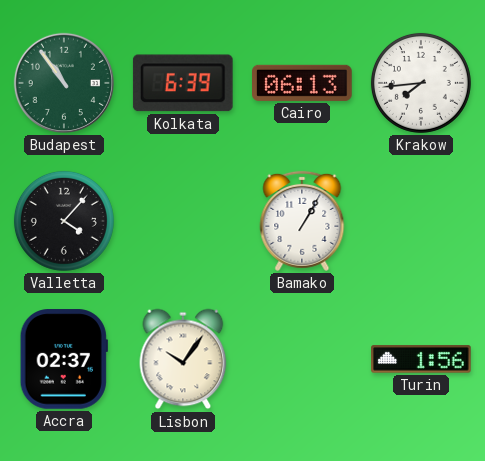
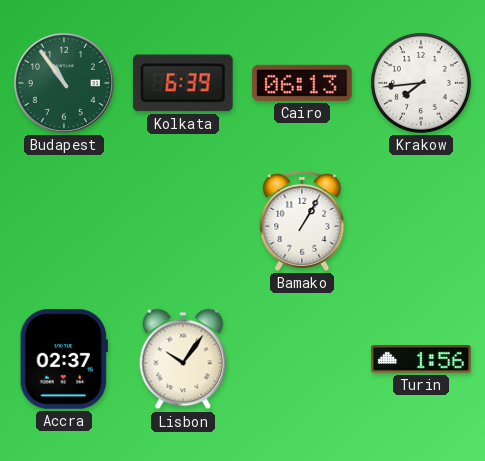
Valletta: 4:07 -> none
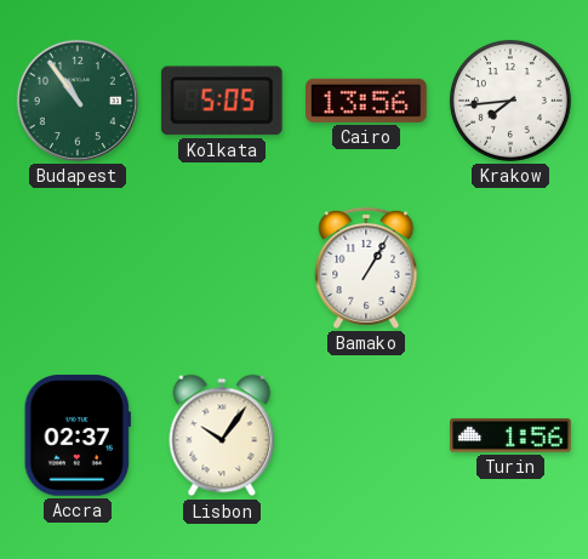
Kolkata: 6:39 -> 5:05
Cairo: 06:13 -> 13:56
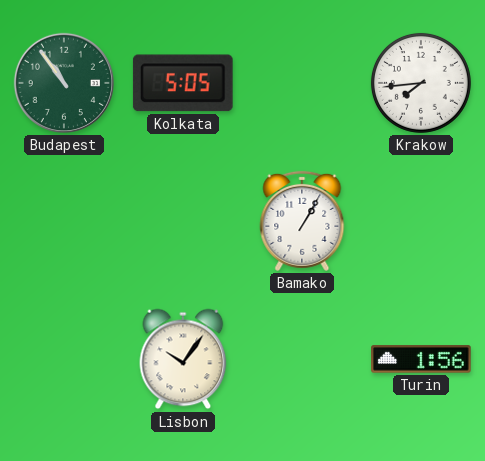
Cairo: 13:56 -> none
Accra: 02:37 -> none
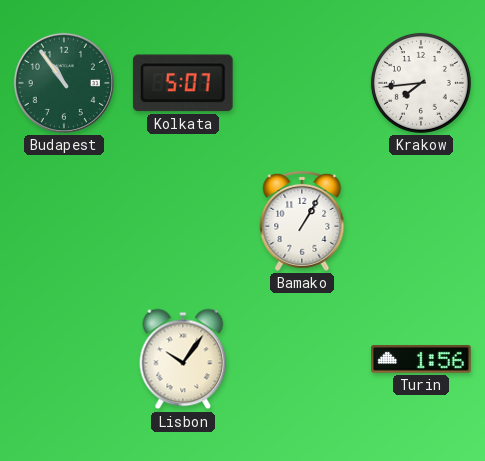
Kolkata: 5:05 -> 5:07
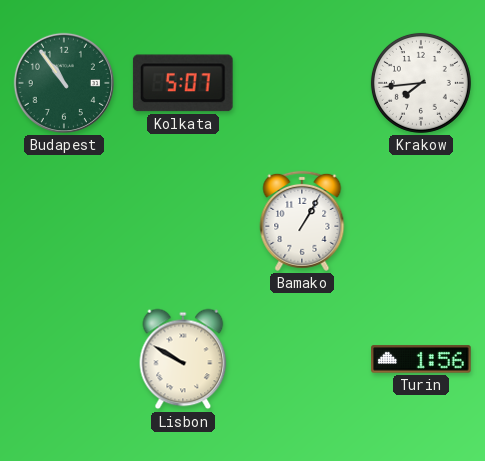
Lisbon: 10:06 -> 9:50
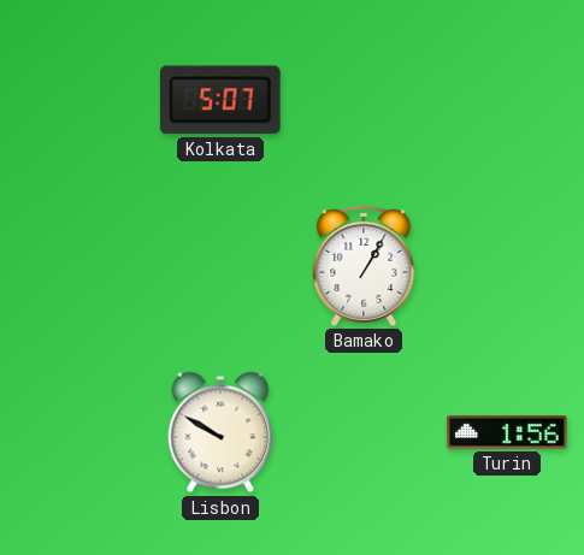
Budapest: 10:54 -> none
Krakow: 7:44 -> none
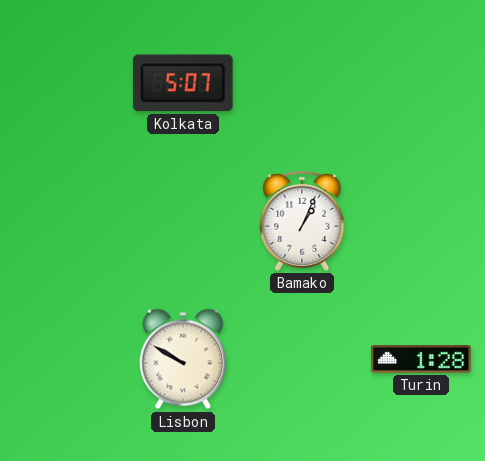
Bamako: 1:05 -> 1:04
Turin: 1:56 -> 1:28
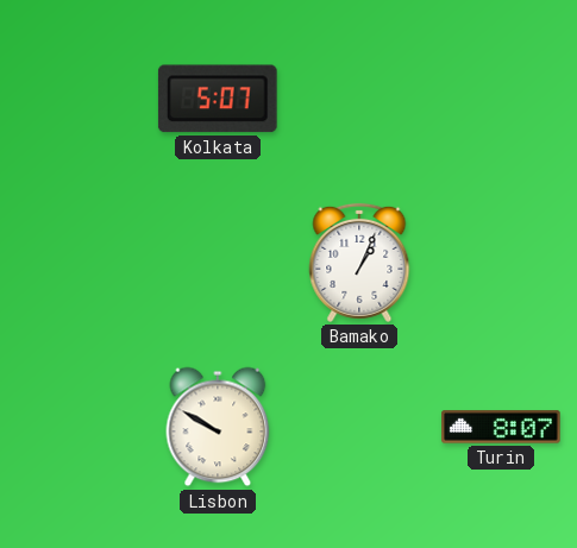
Turin: 1:28 -> 8:07
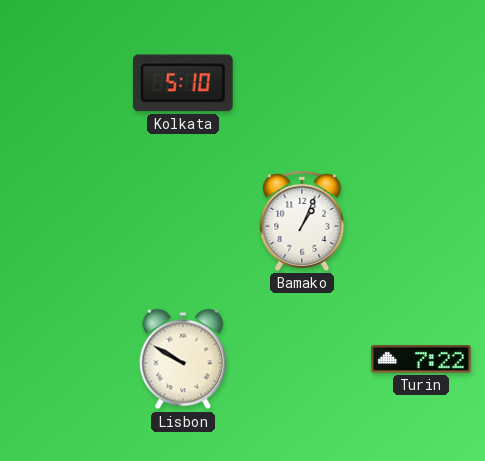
Kolkata: 5:07 -> 5:10
Turin: 8:07 -> 7:22
